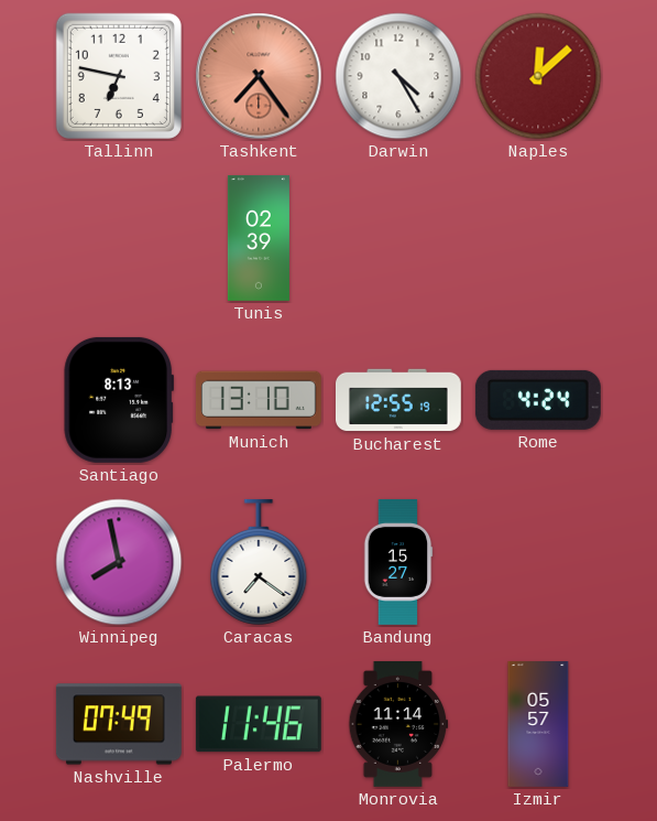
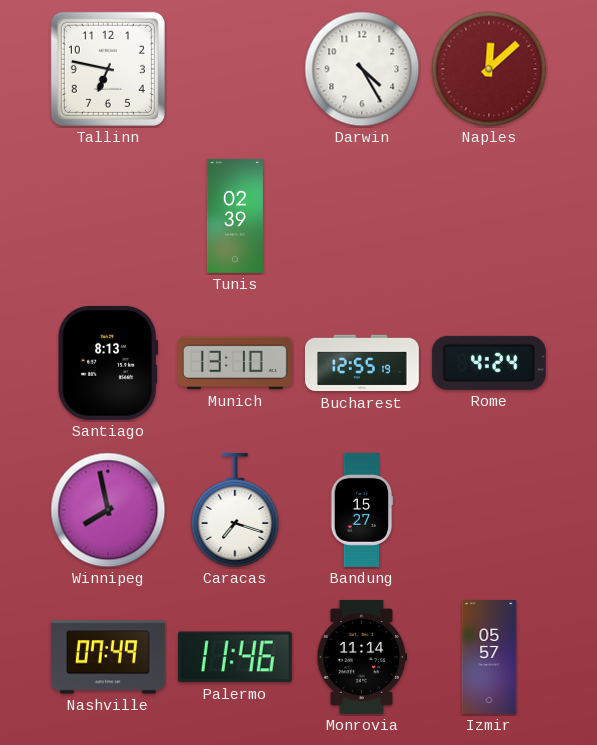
Tashkent: 7:24 -> none
Caracas: 7:21 -> 7:18
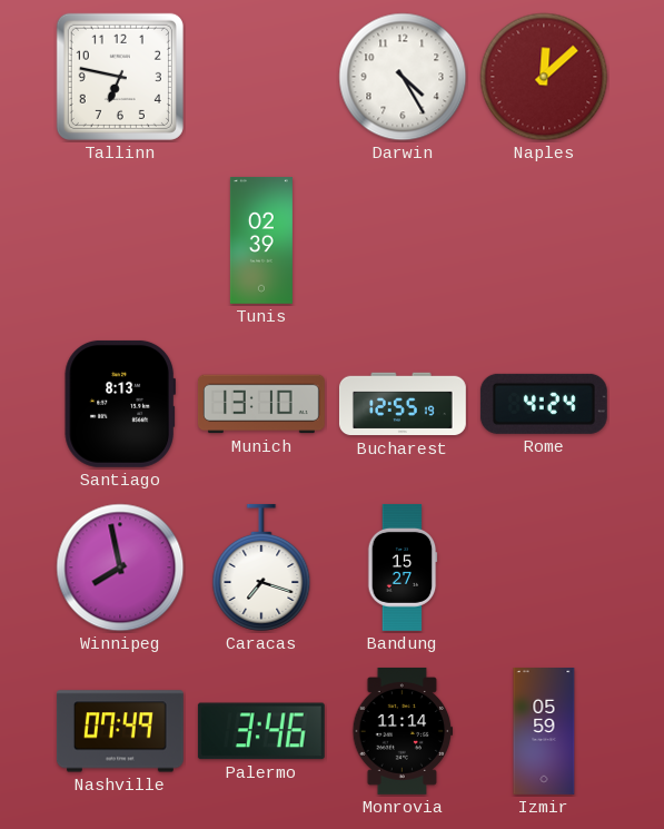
Palermo: 11:46 -> 3:46
Izmir: 05:57 -> 05:59
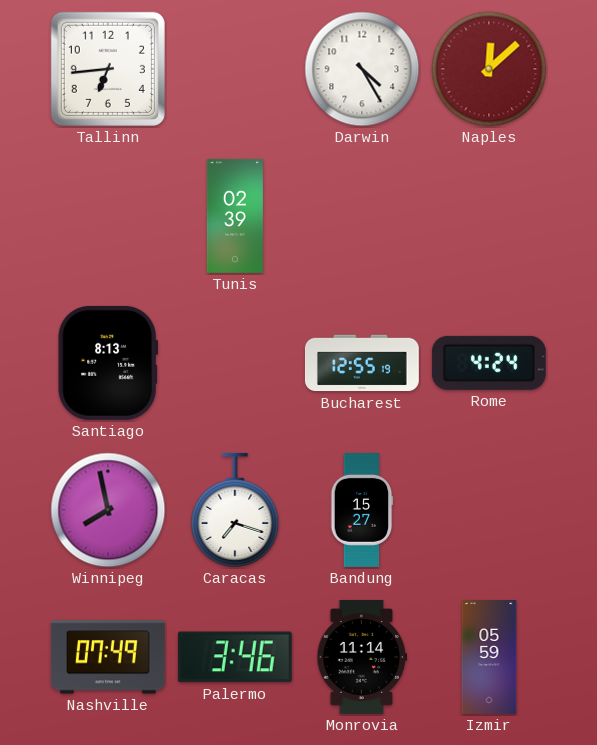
Tallinn: 6:47 -> 6:44
Munich: 13:10 -> none
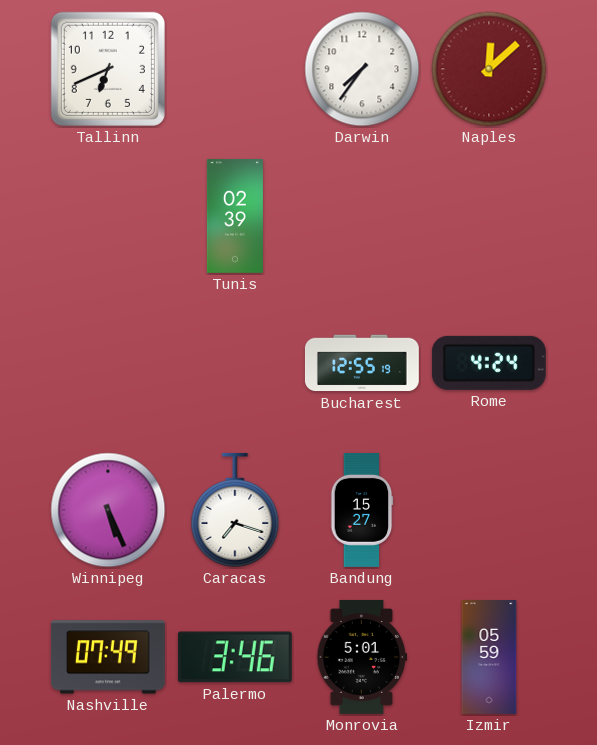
Tallinn: 6:44 -> 6:41
Darwin: 4:25 -> 7:36
Santiago: 8:13 -> none
Winnipeg: 7:58 -> 5:26
Monrovia: 11:14 -> 5:01
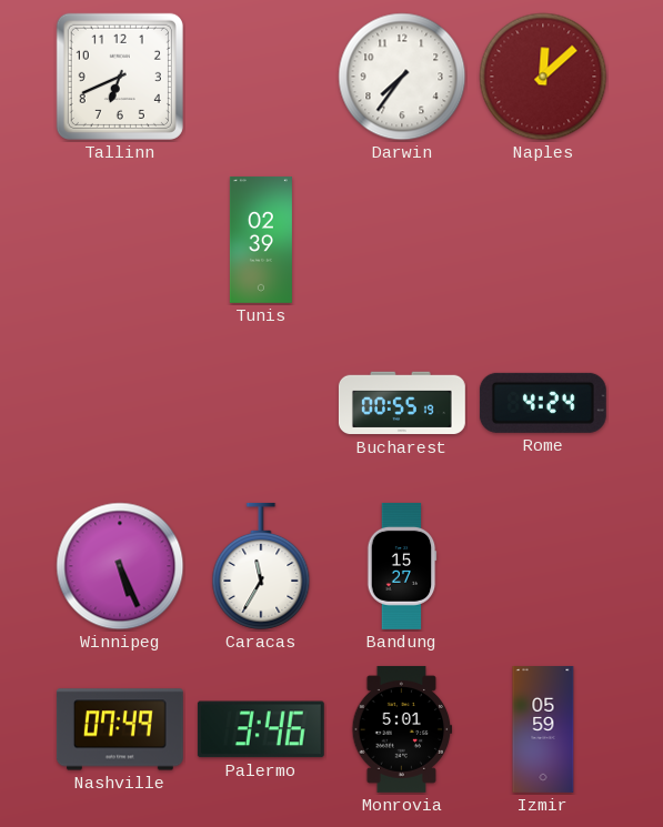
Bucharest: 12:55 -> 00:55
Caracas: 7:18 -> 11:35
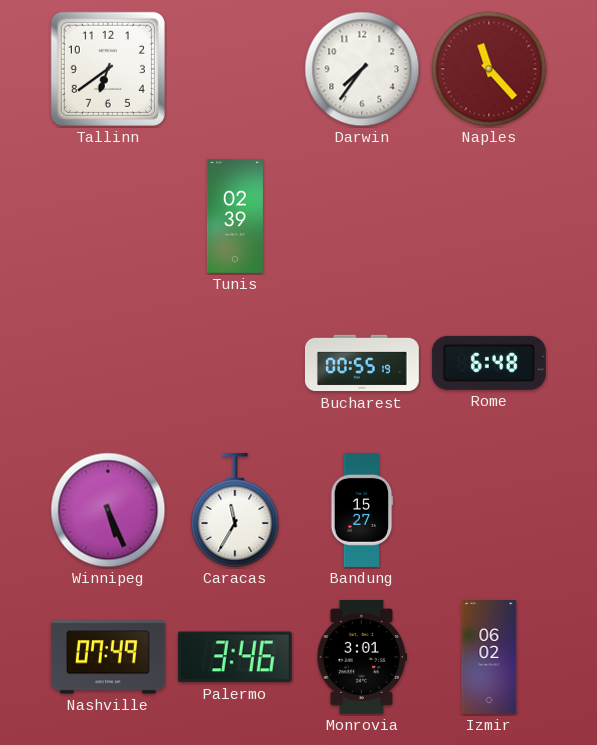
Tallinn: 6:41 -> 6:39
Naples: 12:08 -> 11:23
Rome: 4:24 -> 6:48
Monrovia: 5:01 -> 3:01
Izmir: 05:59 -> 06:02
